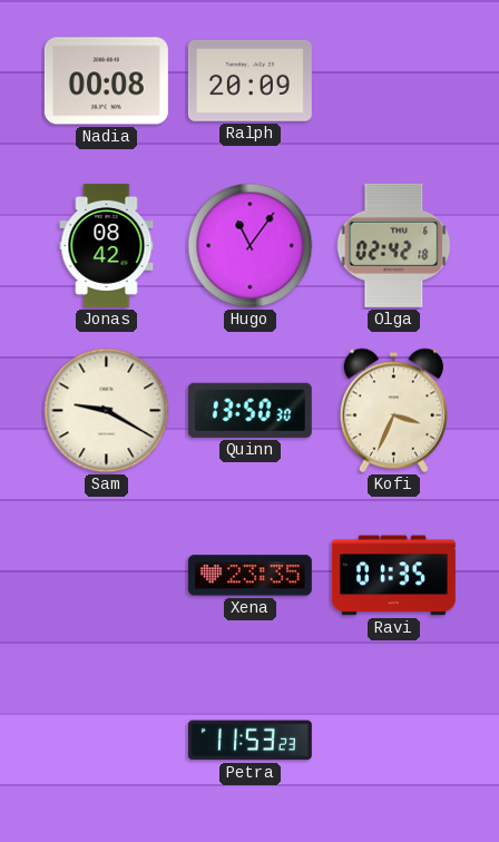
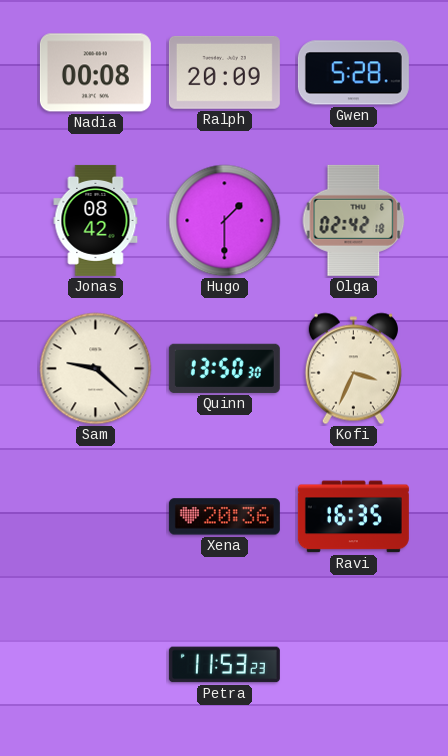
Gwen: none -> 5:28
Hugo: 11:06 -> 1:30
Sam: 9:20 -> 9:22
Xena: 23:35 -> 20:36
Ravi: 01:35 -> 16:35
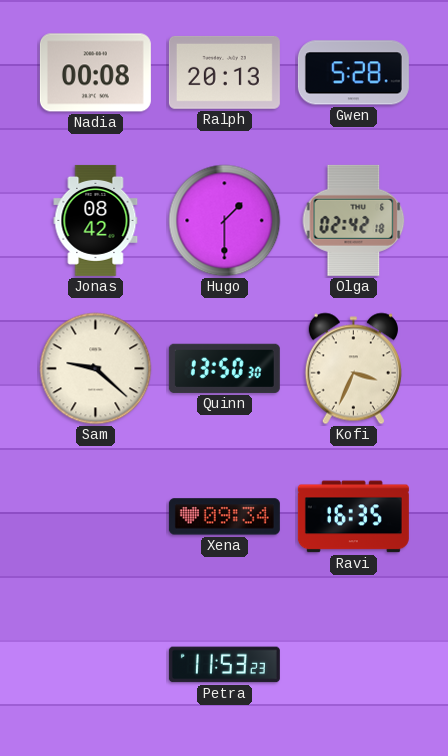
Ralph: 20:09 -> 20:13
Xena: 20:36 -> 09:34
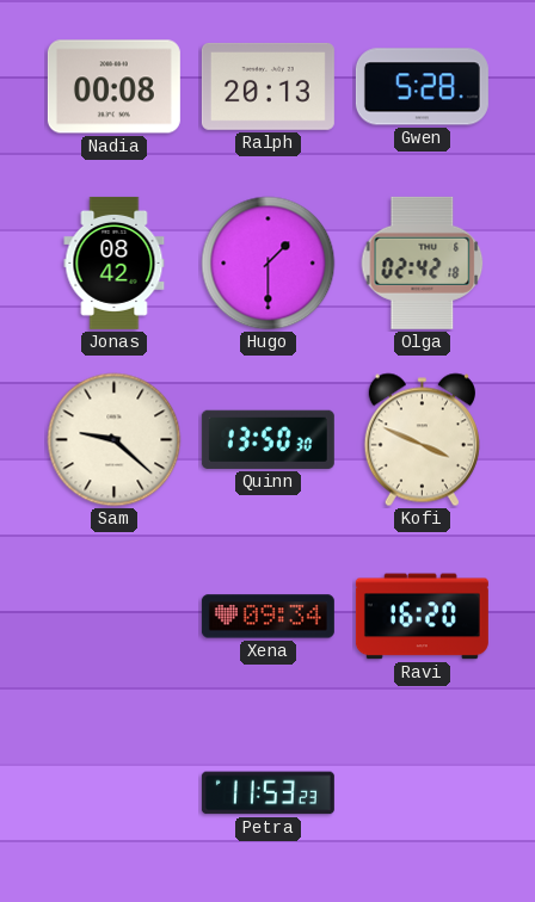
Kofi: 3:34 -> 3:49
Ravi: 16:35 -> 16:20
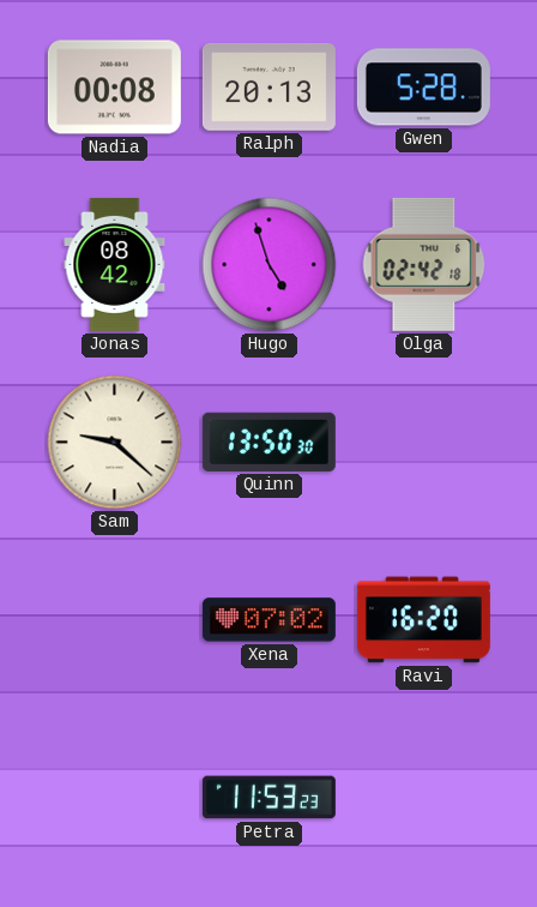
Hugo: 1:30 -> 4:57
Kofi: 3:49 -> none
Xena: 09:34 -> 07:02
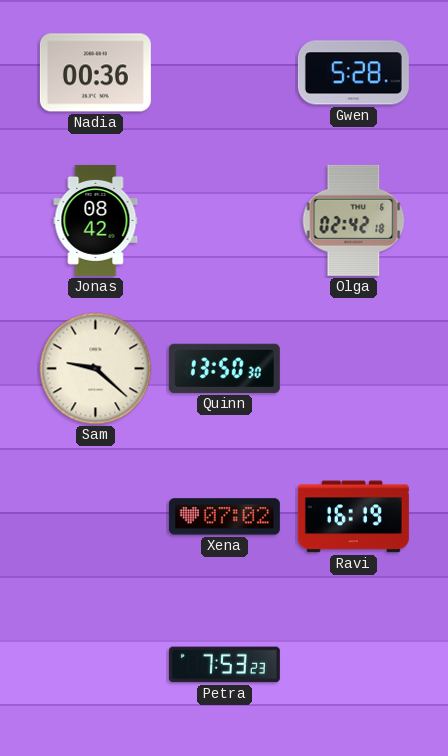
Nadia: 00:08 -> 00:36
Ralph: 20:13 -> none
Hugo: 4:57 -> none
Ravi: 16:20 -> 16:19
Petra: 11:53 -> 7:53
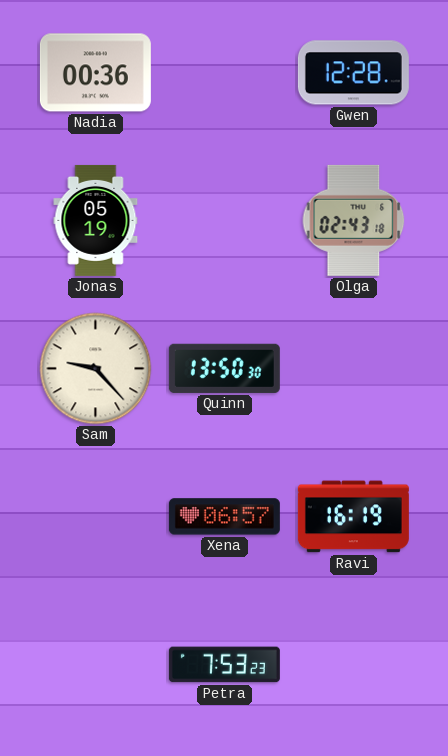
Gwen: 5:28 -> 12:28
Jonas: 08:42 -> 05:19
Olga: 02:42 -> 02:43
Sam: 9:22 -> 9:23
Xena: 07:02 -> 06:57
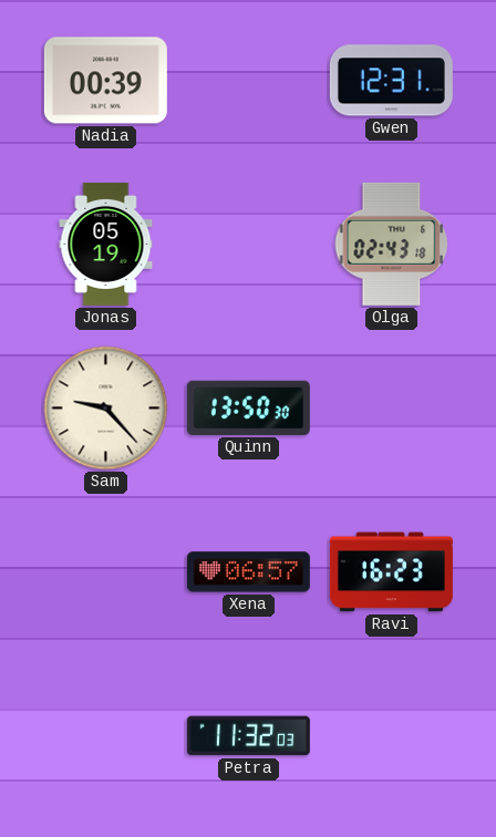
Nadia: 00:36 -> 00:39
Gwen: 12:28 -> 12:31
Ravi: 16:19 -> 16:23
Petra: 7:53 -> 11:32
